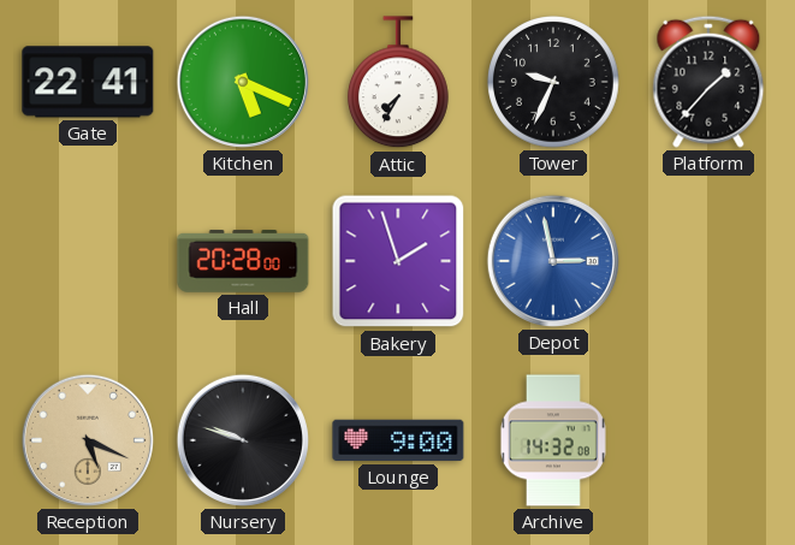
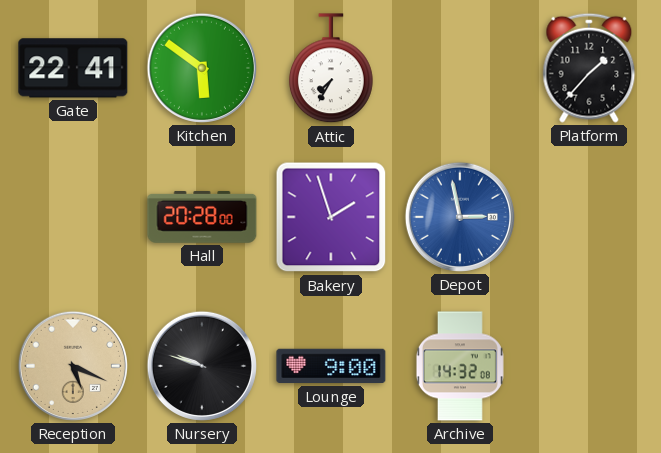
Kitchen: 5:19 -> 5:51
Tower: 9:34 -> none
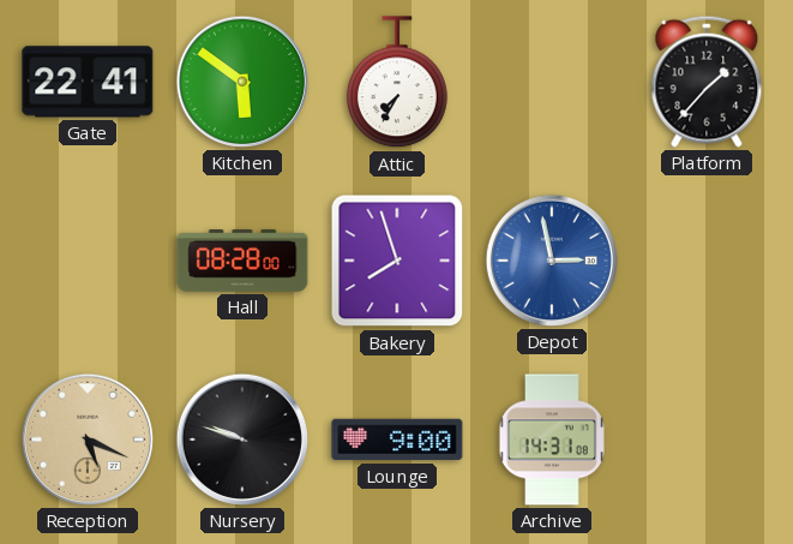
Hall: 20:28 -> 08:28
Bakery: 1:57 -> 7:57
Archive: 14:32 -> 14:31
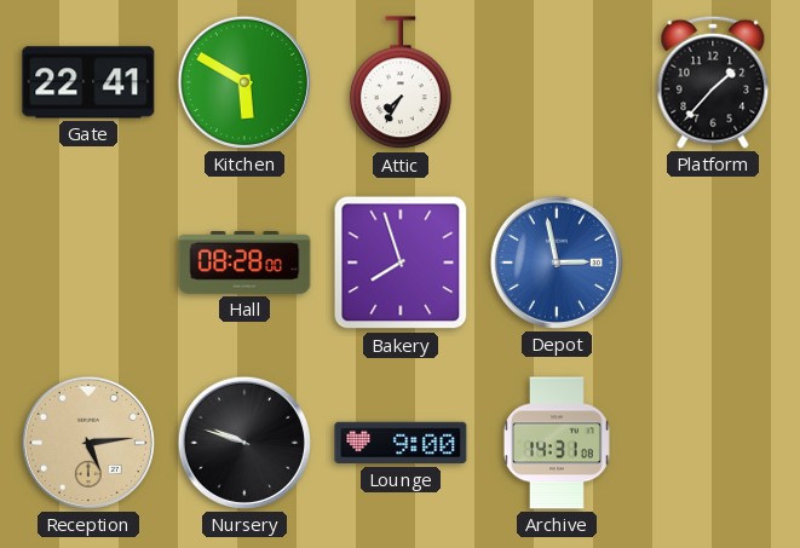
Kitchen: 5:51 -> 5:50
Reception: 5:19 -> 5:14
